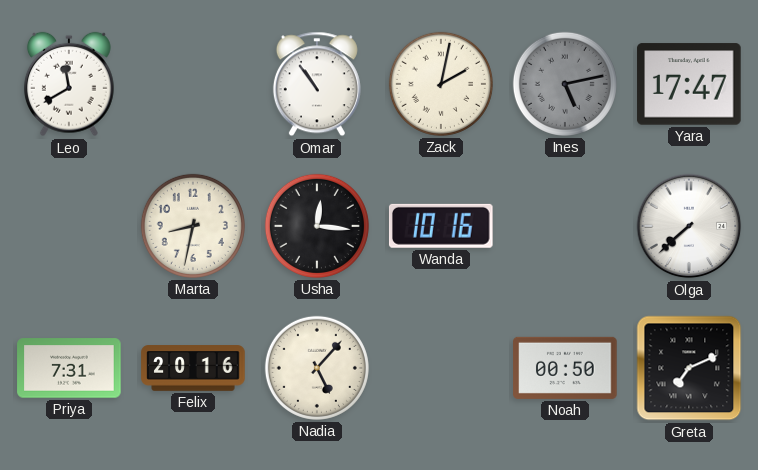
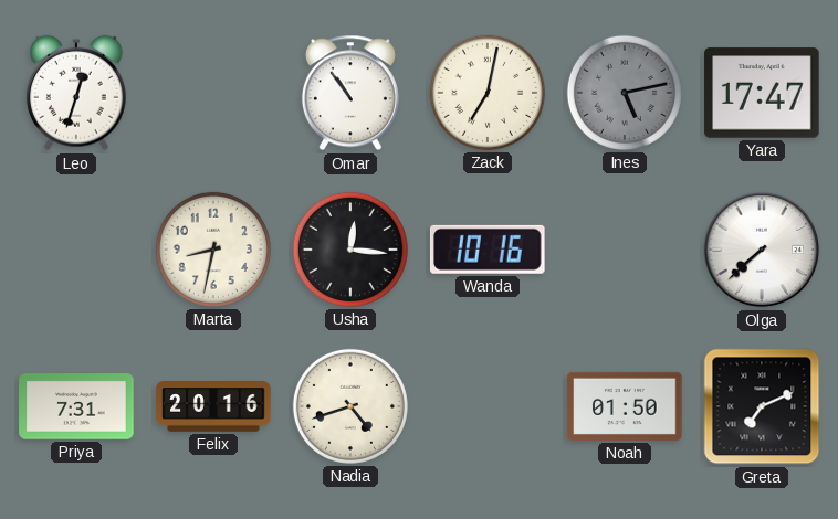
Leo: 11:40 -> 12:33
Zack: 2:02 -> 7:02
Nadia: 5:07 -> 4:42
Noah: 00:50 -> 01:50
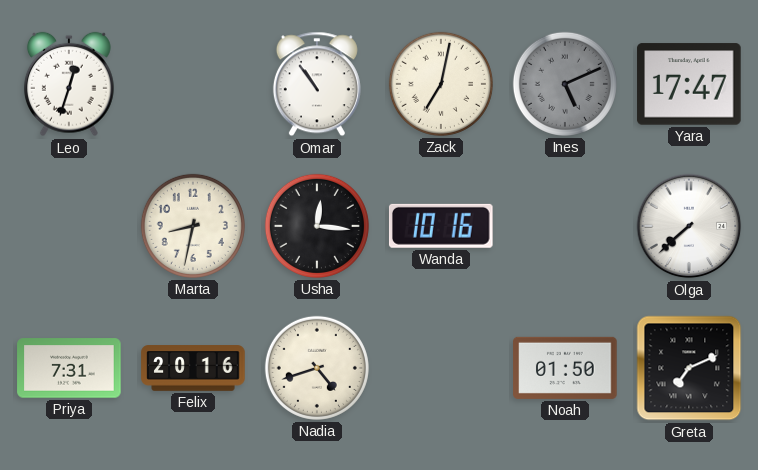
Ines: 5:13 -> 5:11
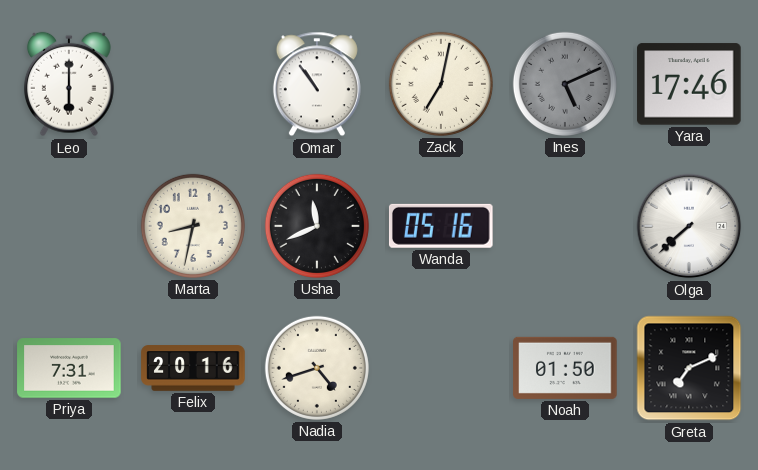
Leo: 12:33 -> 6:00
Yara: 17:47 -> 17:46
Usha: 12:16 -> 11:41
Wanda: 10:16 -> 05:16
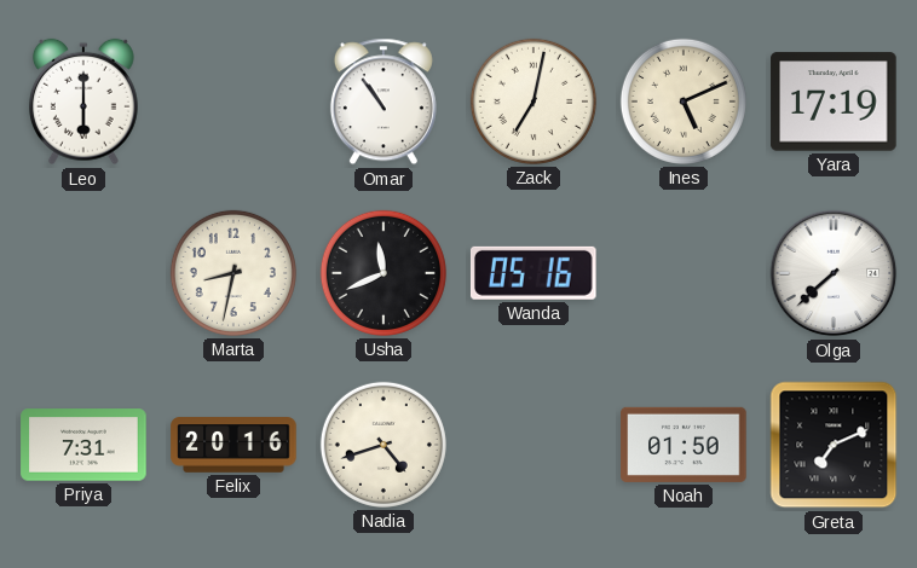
Ines dial: grey -> cream
Yara: 17:46 -> 17:19
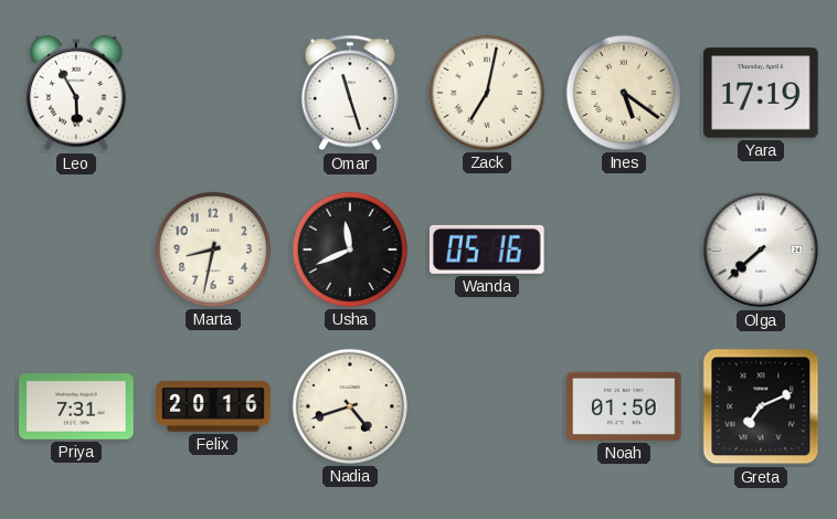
Leo: 6:00 -> 5:55
Omar: 10:54 -> 11:27
Ines: 5:11 -> 5:21
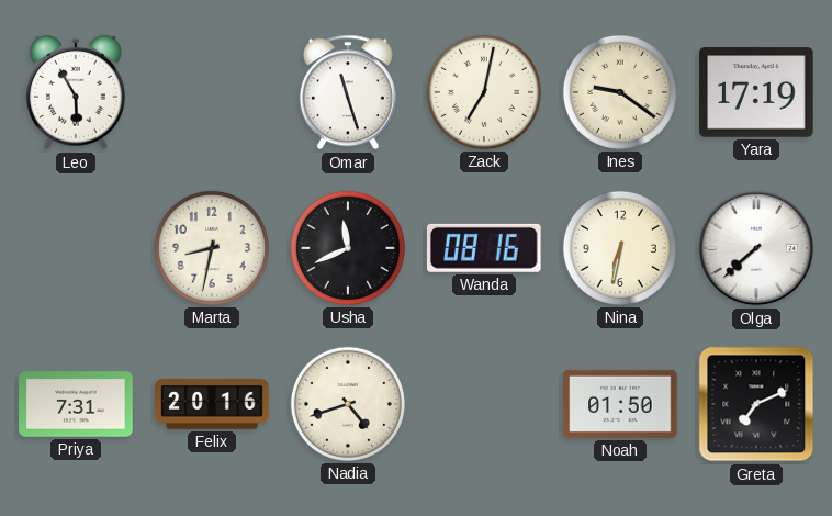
Ines: 5:21 -> 9:21
Wanda: 05:16 -> 08:16
Nina: none -> 6:32
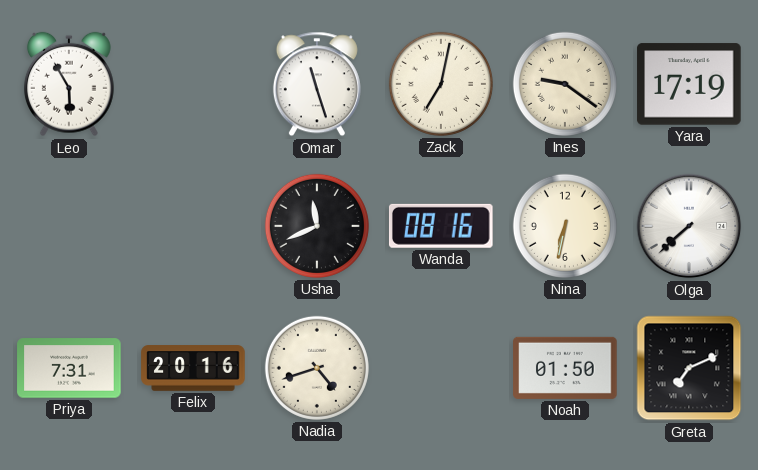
Marta: 8:32 -> none
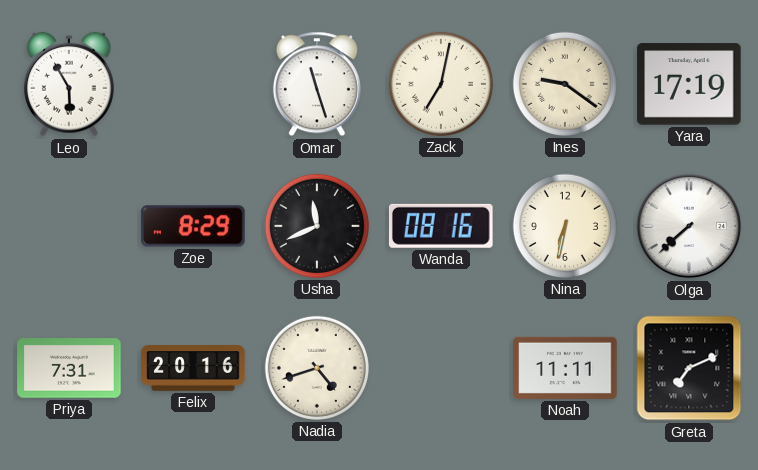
Zoe: none -> 8:29
Noah: 01:50 -> 11:11
